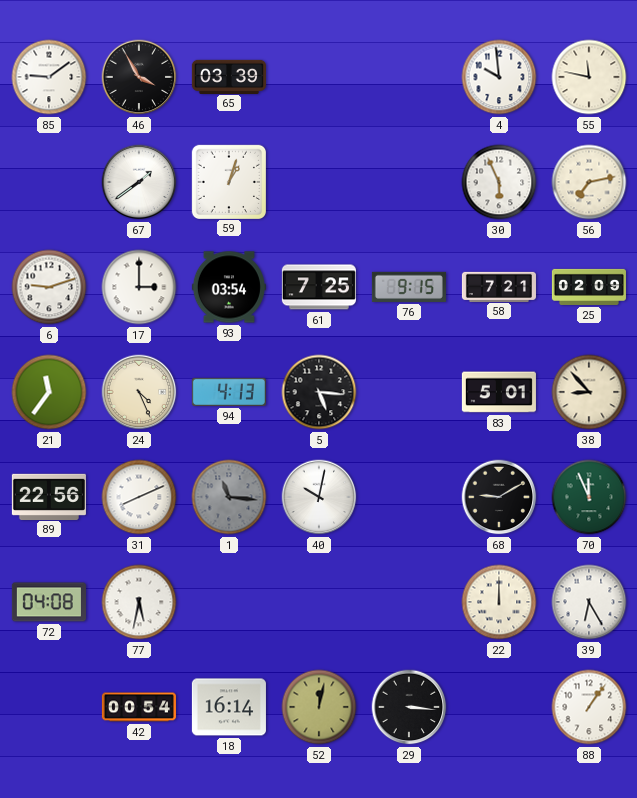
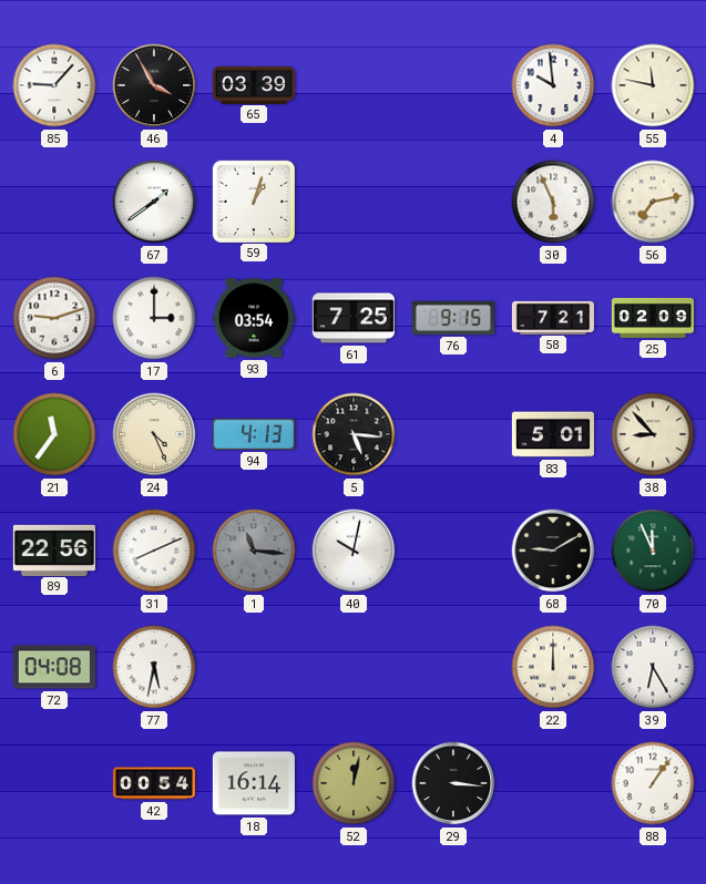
85: 9:09 -> 9:07
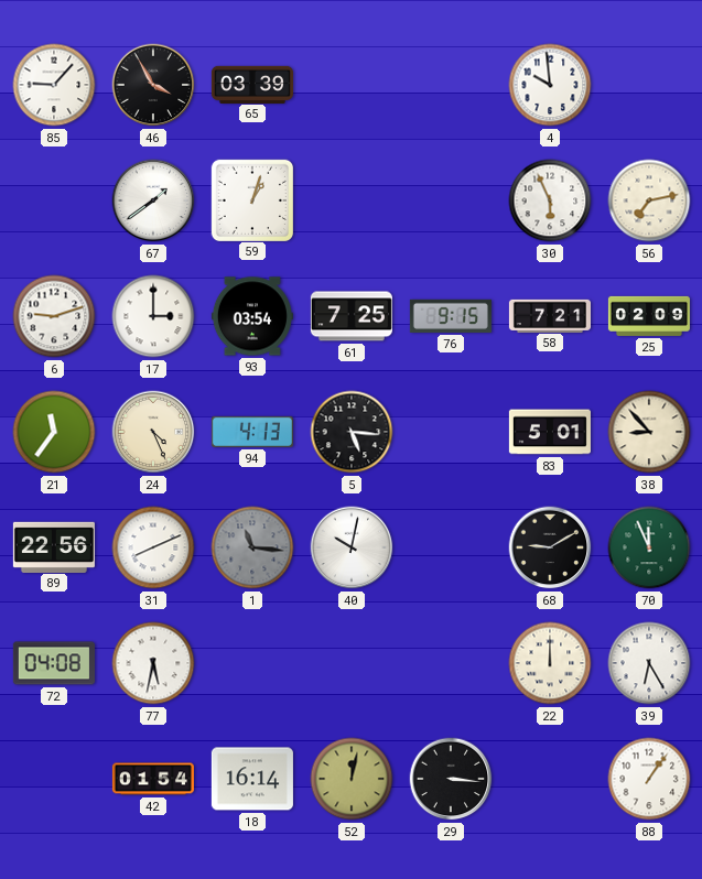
55: 11:47 -> none
42: 00:54 -> 01:54
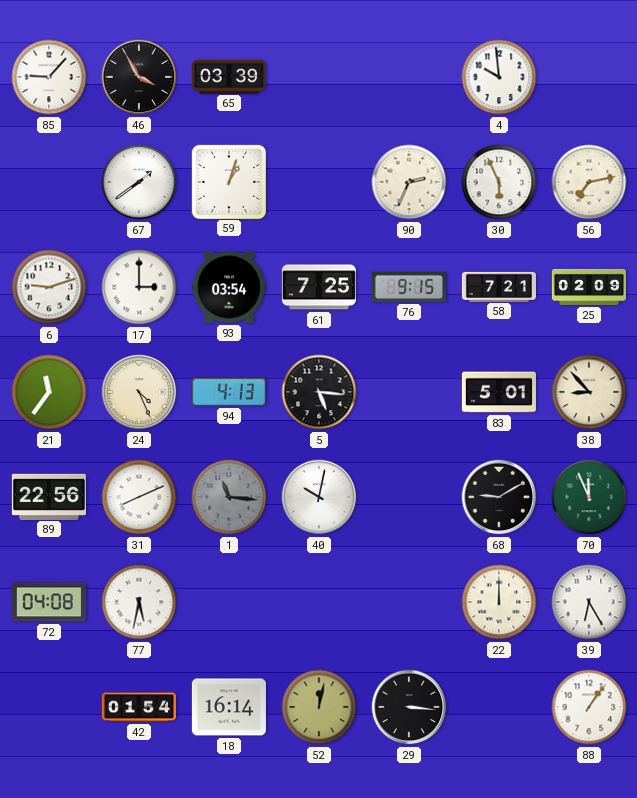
90: none -> 2:34
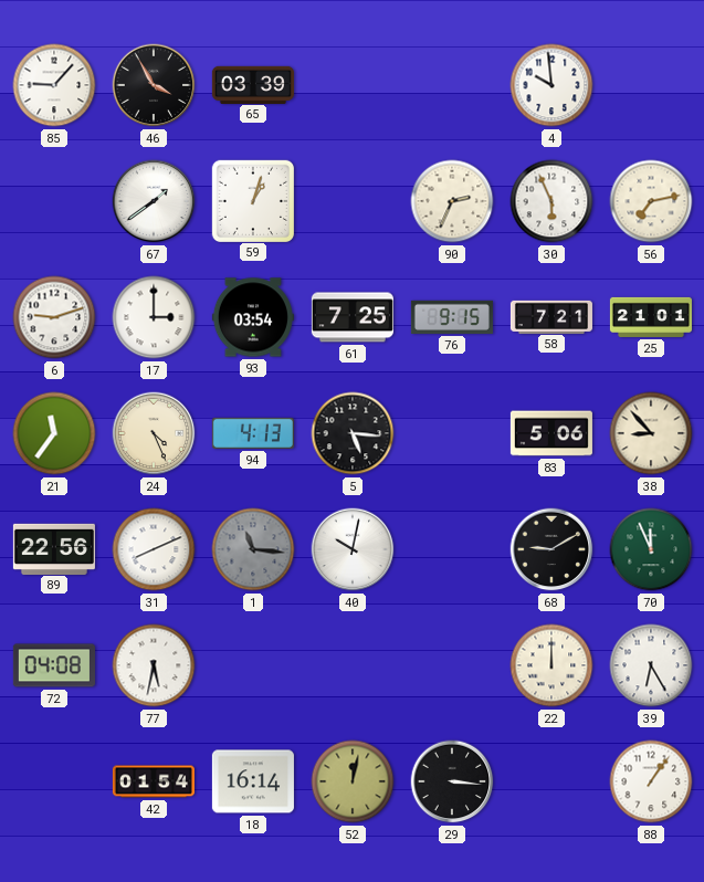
25: 02:09 -> 21:01
83: 5:01 -> 5:06
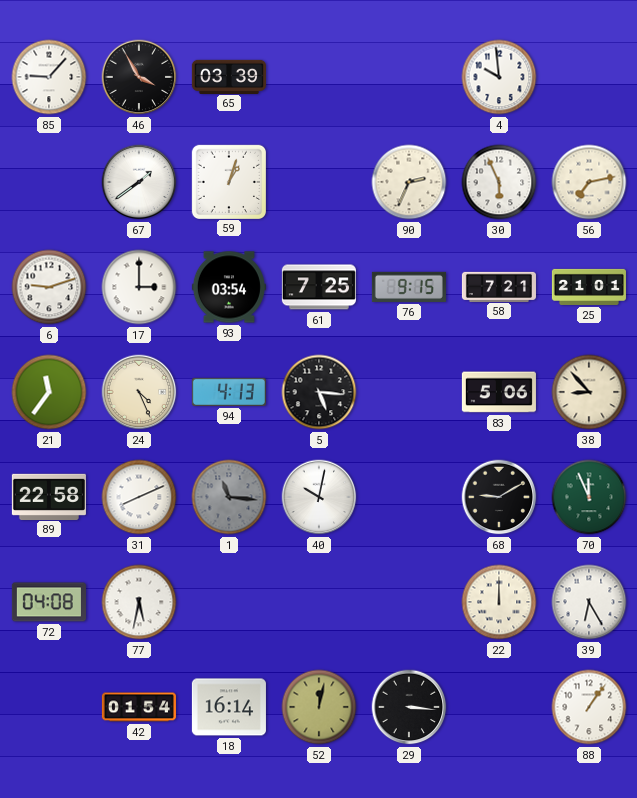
89: 22:56 -> 22:58
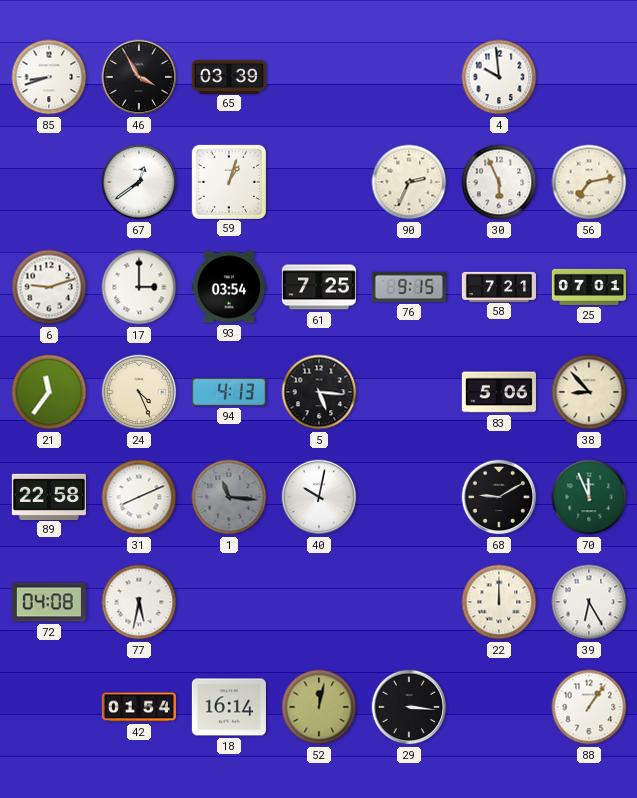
85: 9:07 -> 8:42
67: 1:39 -> 12:39
25: 21:01 -> 07:01
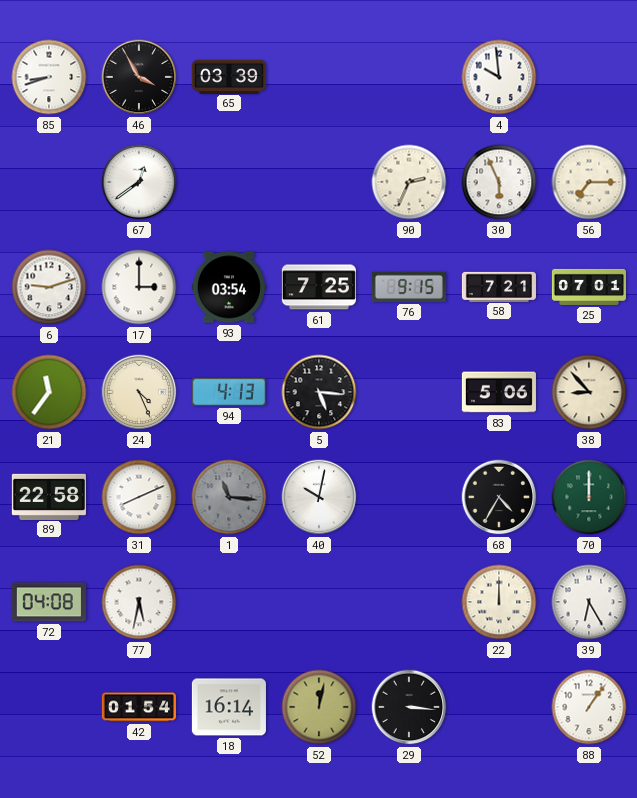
59: 1:03 -> none
56: 7:13 -> 7:15
68: 9:10 -> 4:35
70: 11:56 -> 12:00
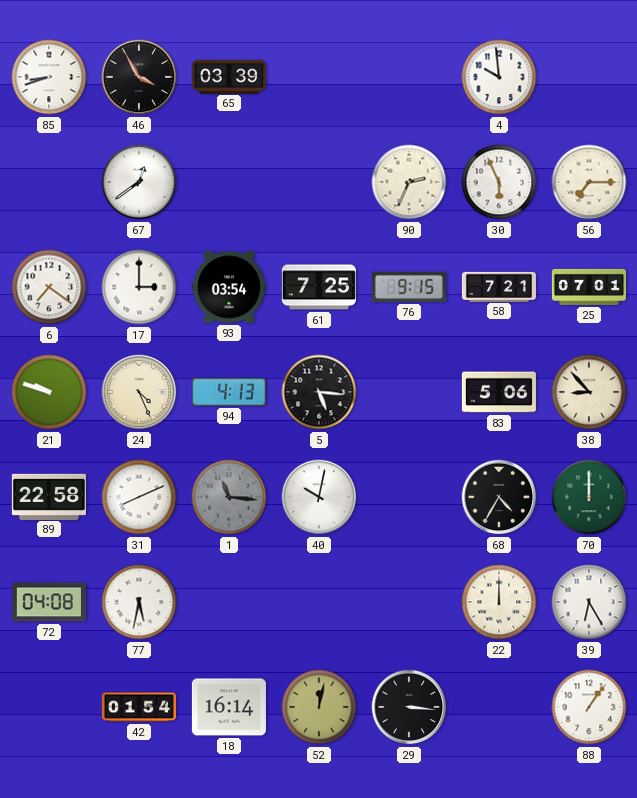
6: 9:12 -> 7:21
21: 11:36 -> 9:48
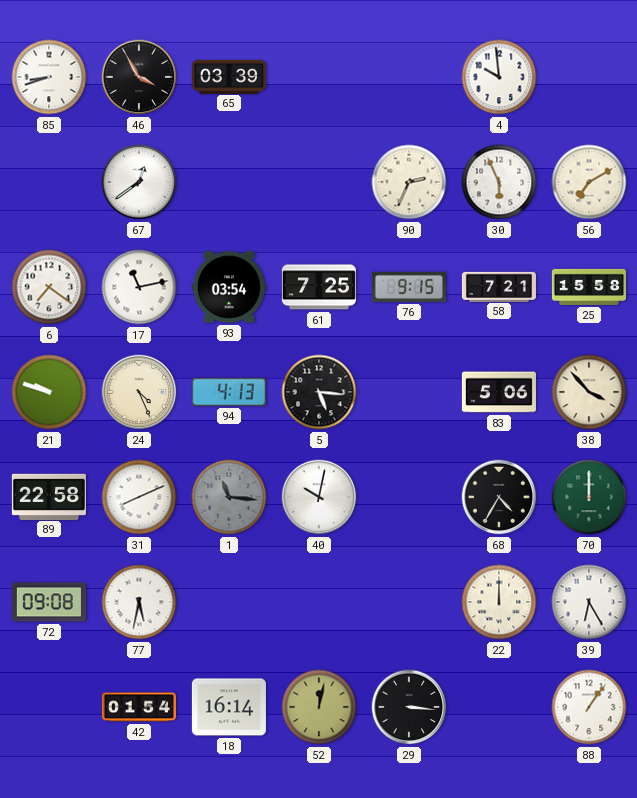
56: 7:15 -> 7:10
17: 3:00 -> 11:13
25: 07:01 -> 15:58
38: 8:53 -> 3:53
72: 04:08 -> 09:08
